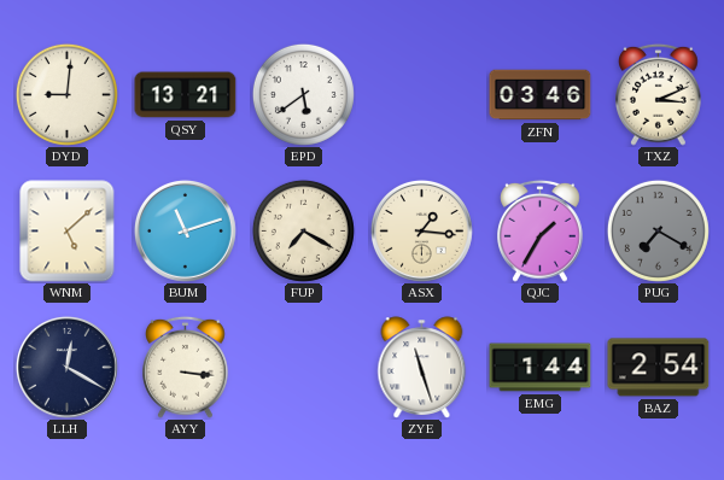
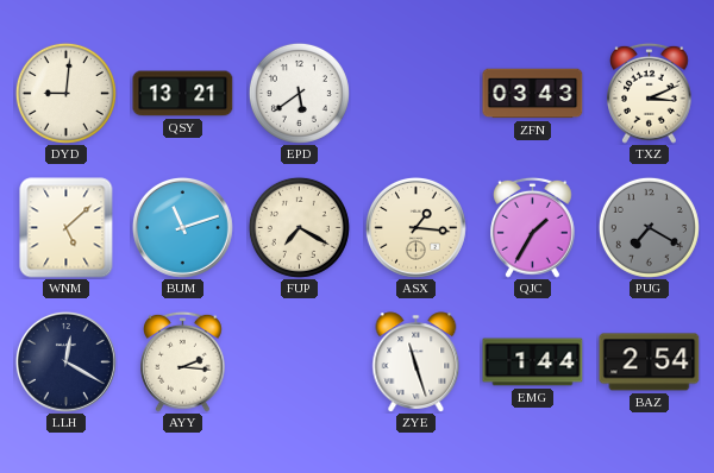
ZFN: 03:46 -> 03:43
AYY: 3:16 -> 2:16
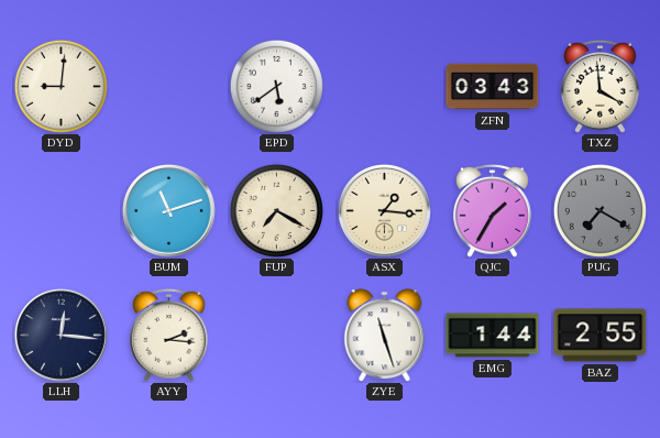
QSY: 13:21 -> none
TXZ: 3:11 -> 3:59
WNM: 5:08 -> none
LLH: 12:20 -> 12:16
BAZ: 2:54 -> 2:55
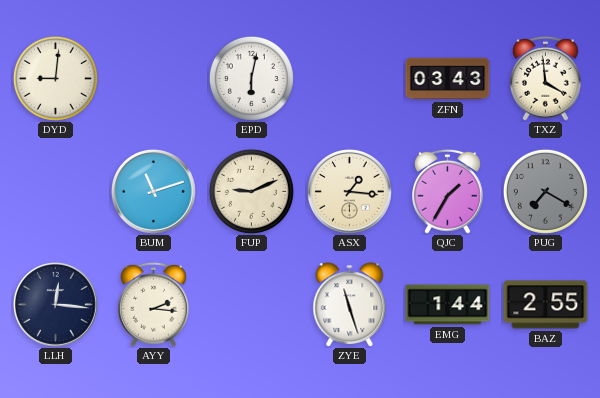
EPD: 5:39 -> 6:02
FUP: 7:20 -> 9:11
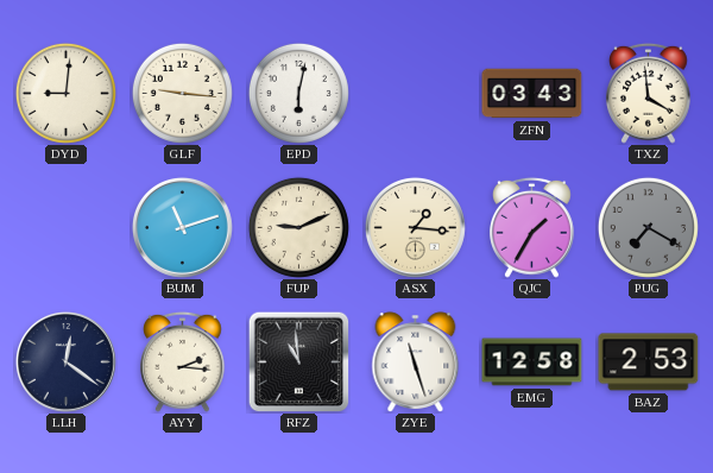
GLF: none -> 9:16
LLH: 12:16 -> 12:21
RFZ: none -> 10:59
EMG: 1:44 -> 12:58
BAZ: 2:55 -> 2:53
